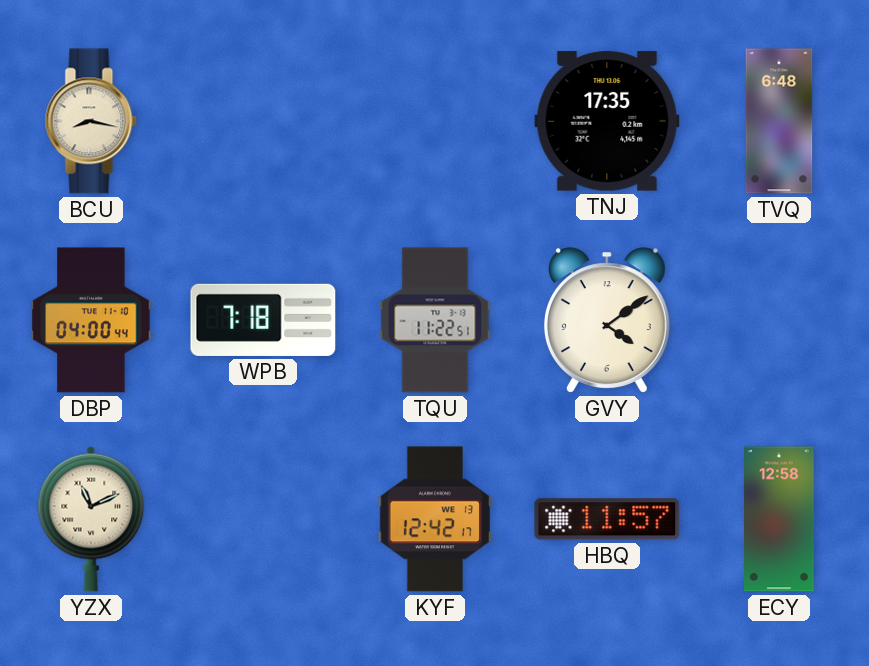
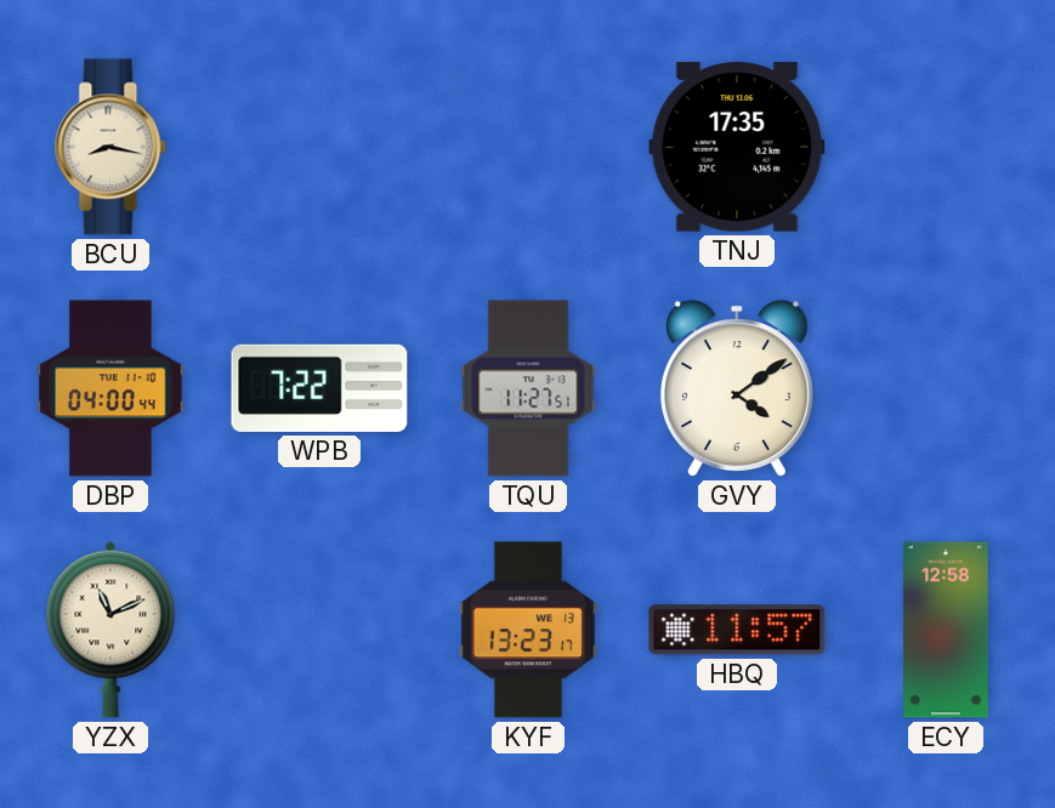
TVQ: 6:48 -> none
WPB: 7:18 -> 7:22
TQU: 11:22 -> 11:27
KYF: 12:42 -> 13:23
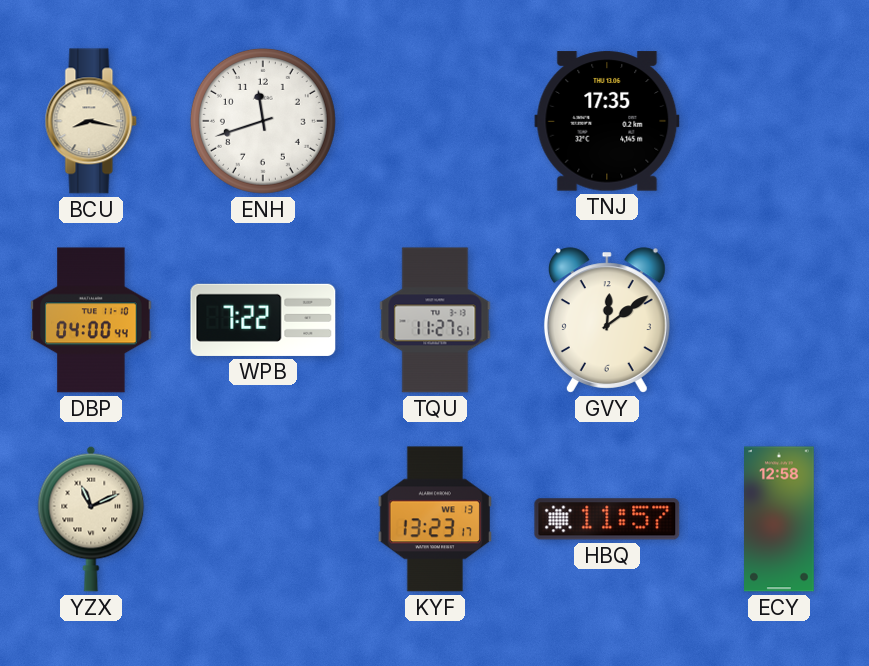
ENH: none -> 11:42
GVY: 4:09 -> 12:09
